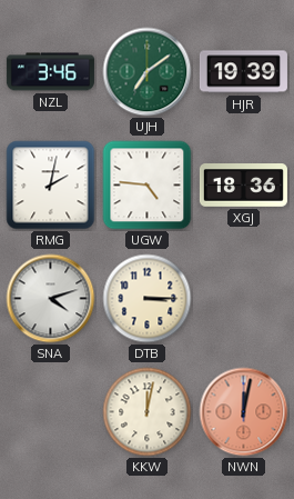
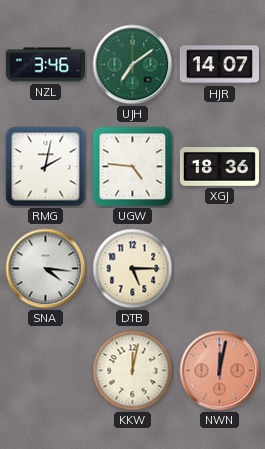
HJR: 19:39 -> 14:07
SNA: 4:12 -> 4:16
DTB: 3:15 -> 5:15
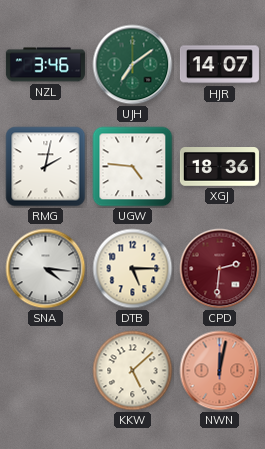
CPD: none -> 2:31
KKW: 12:02 -> 5:08
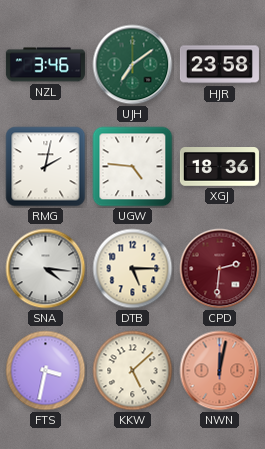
HJR: 14:07 -> 23:58
FTS: none -> 3:32
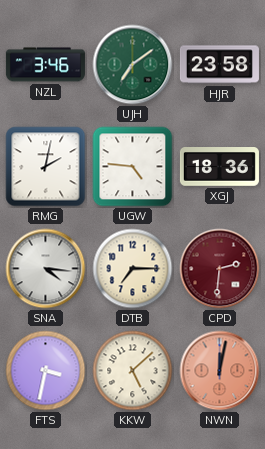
DTB: 5:15 -> 7:15
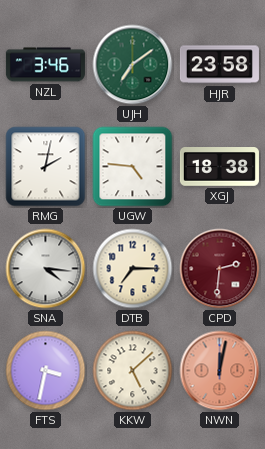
XGJ: 18:36 -> 18:38
